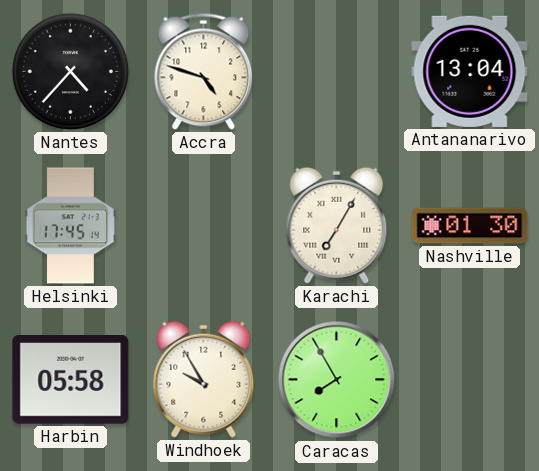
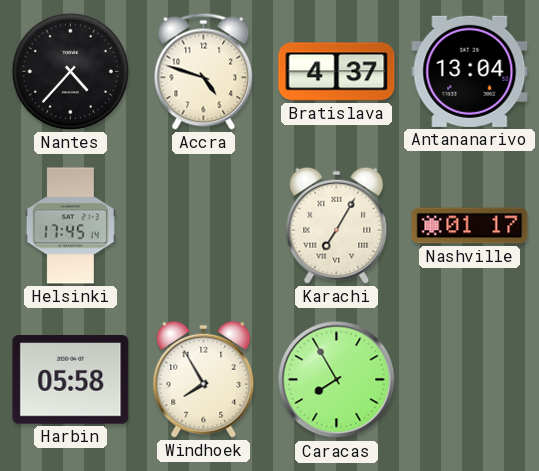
Bratislava: none -> 4:37
Nashville: 01:30 -> 01:17
Windhoek: 9:55 -> 7:55
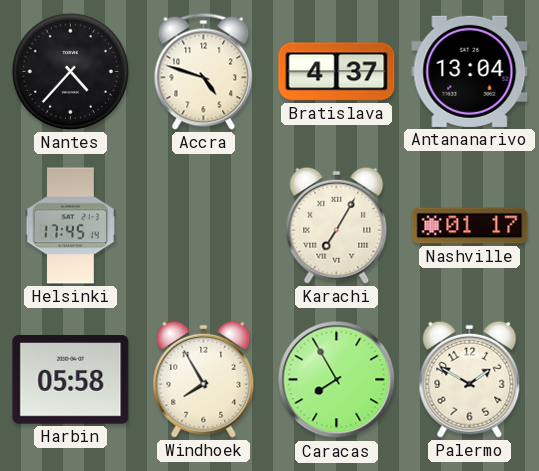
Palermo: none -> 1:50
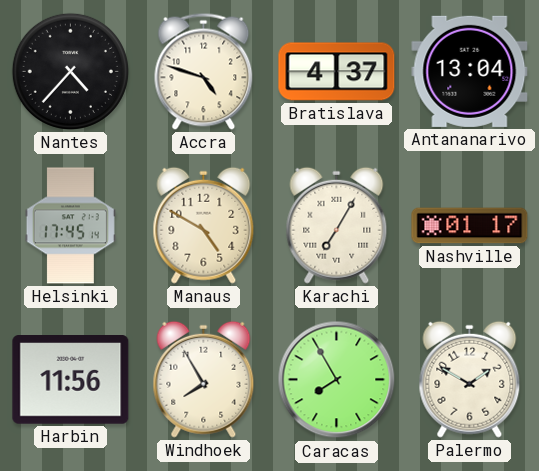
Manaus: none -> 4:50
Harbin: 05:58 -> 11:56
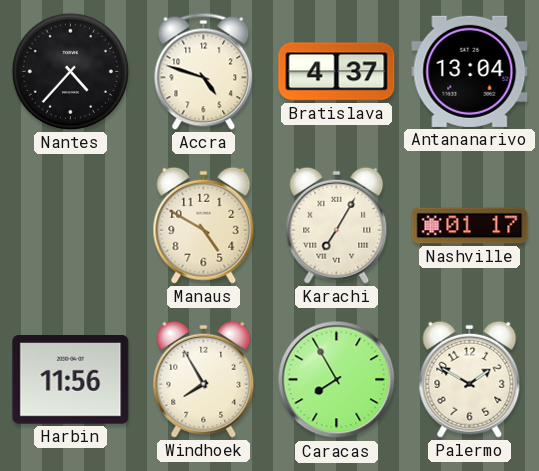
Helsinki: 17:45 -> none
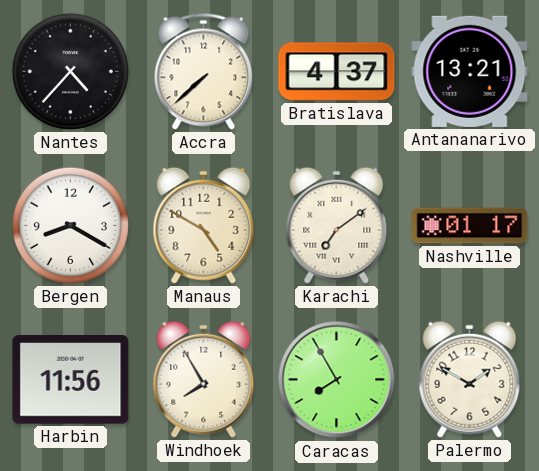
Accra: 4:48 -> 7:38
Antananarivo: 13:04 -> 13:21
Bergen: none -> 8:20
Karachi: 7:05 -> 7:09
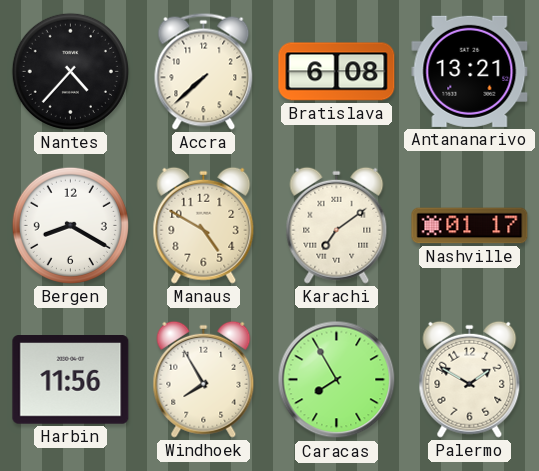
Bratislava: 4:37 -> 6:08
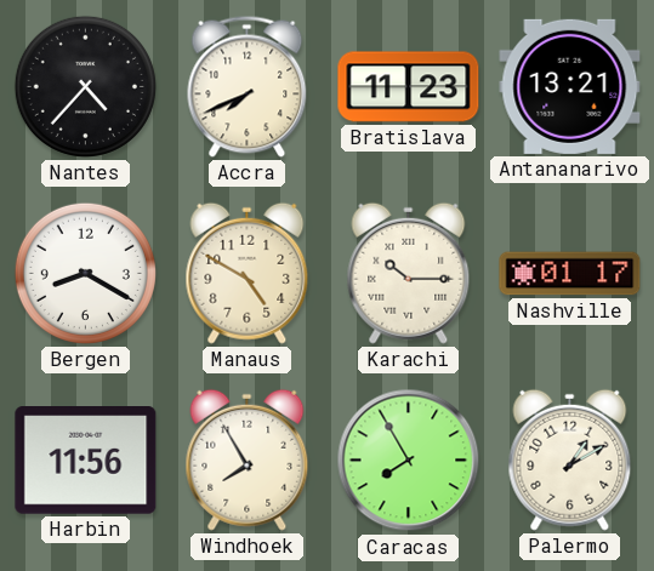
Accra: 7:38 -> 7:41
Bratislava: 6:08 -> 11:23
Karachi: 7:09 -> 10:15
Palermo: 1:50 -> 1:10
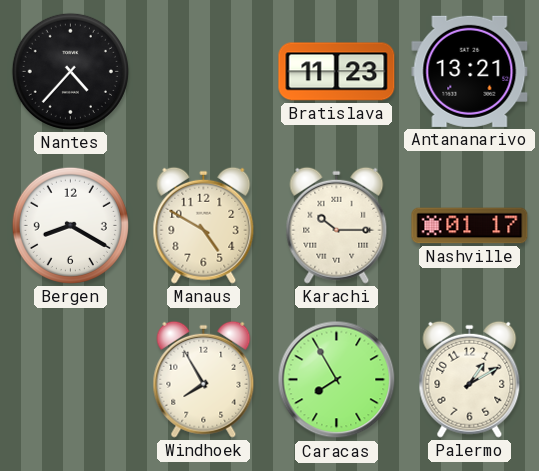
Accra: 7:41 -> none
Harbin: 11:56 -> none
